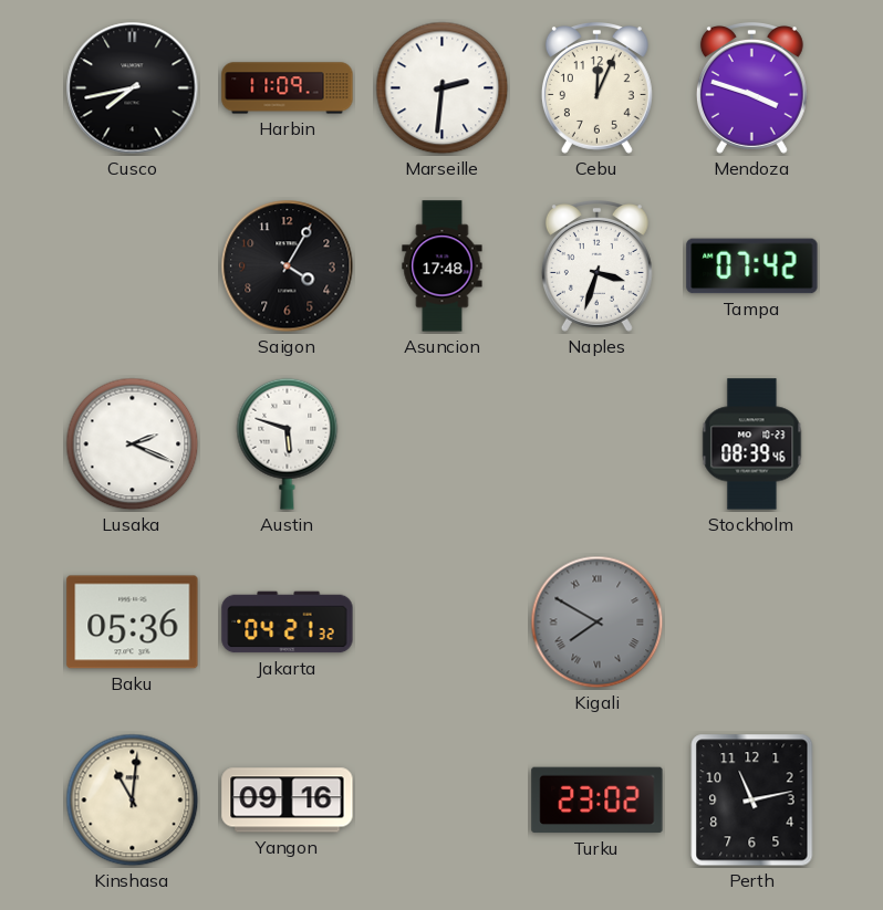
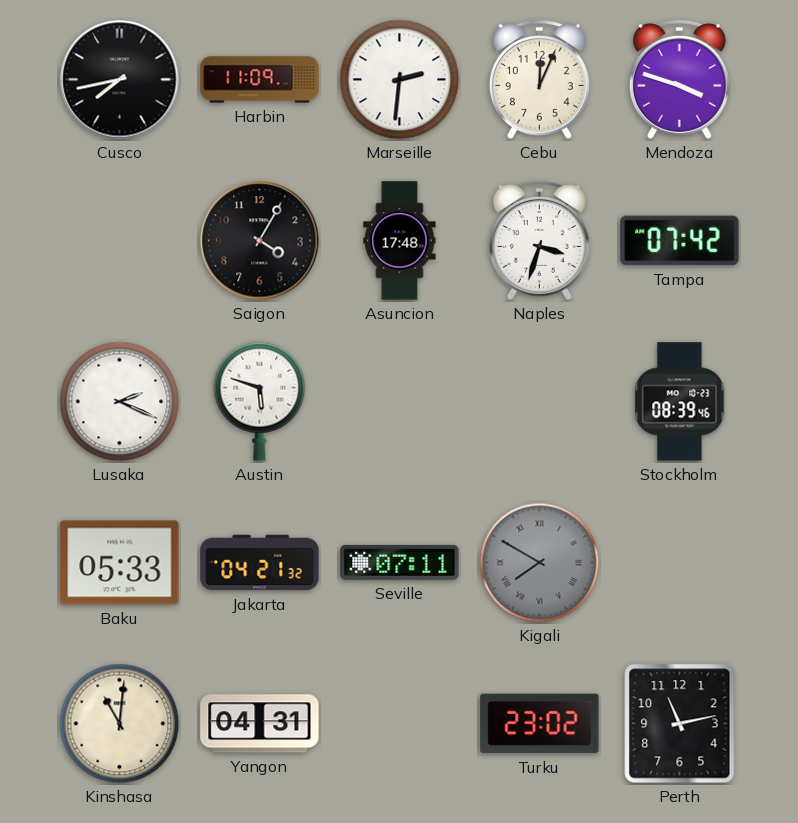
Baku: 05:36 -> 05:33
Seville: none -> 07:11
Yangon: 09:16 -> 04:31
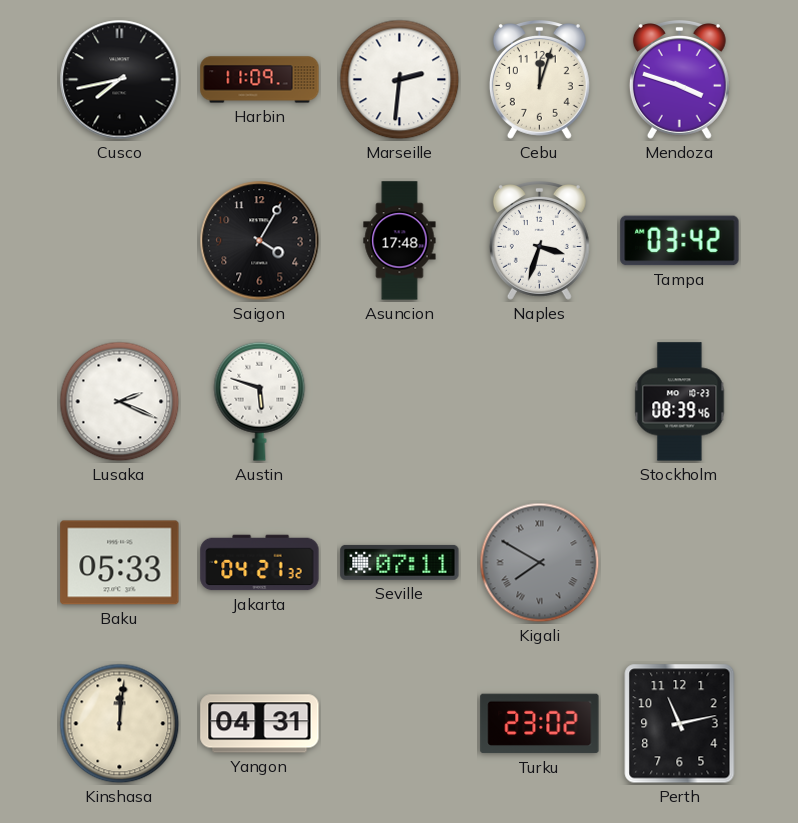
Cebu: 12:04 -> 12:03
Tampa: 07:42 -> 03:42
Kinshasa: 11:01 -> 12:01
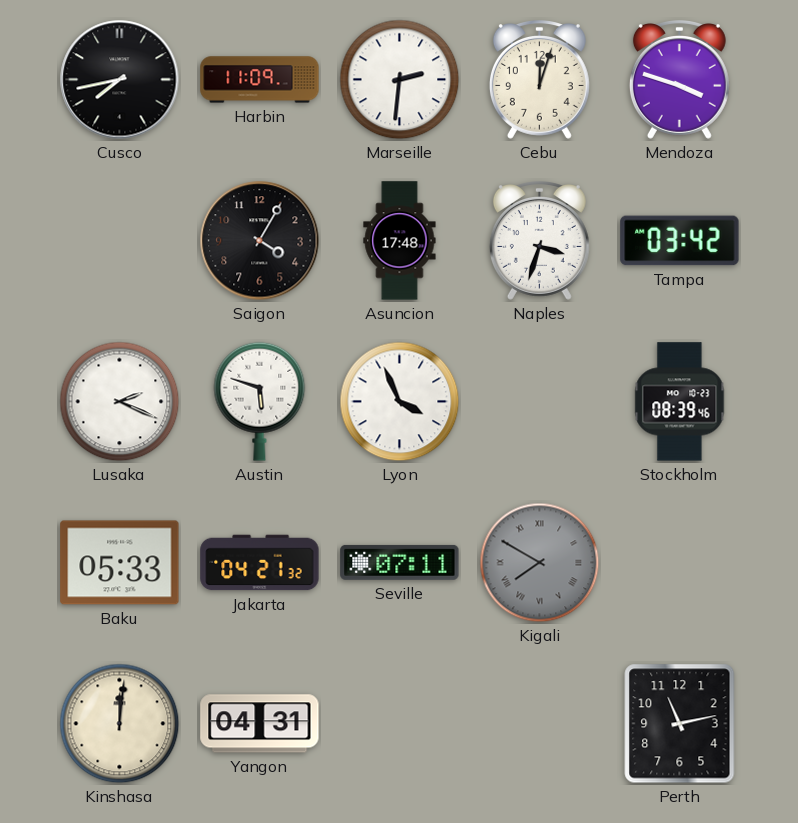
Lyon: none -> 3:56
Turku: 23:02 -> none
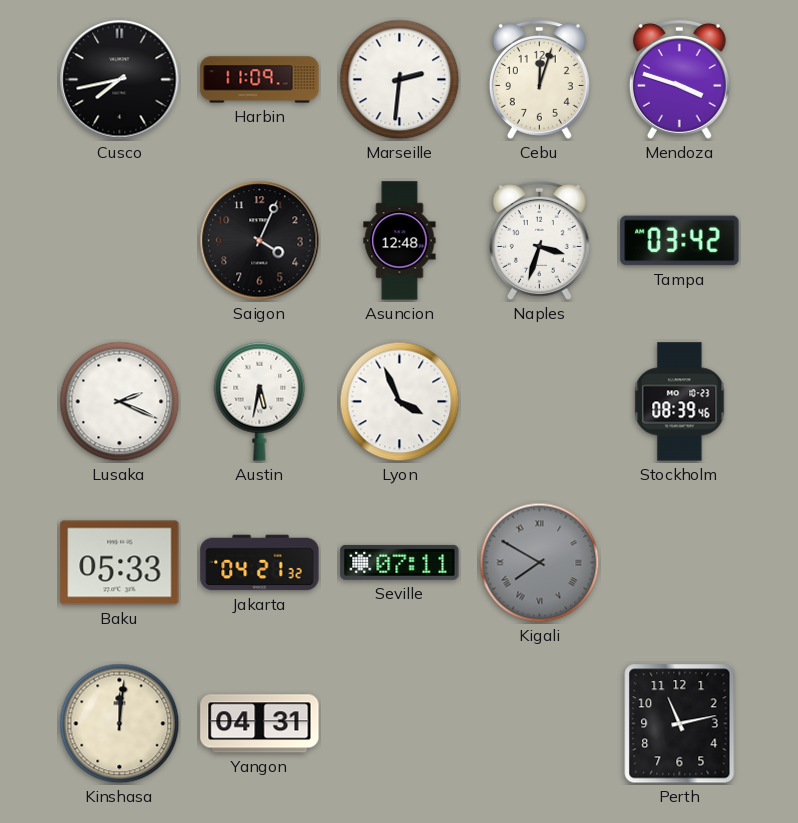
Saigon: 4:05 -> 4:04
Asuncion: 17:48 -> 12:48
Austin: 5:48 -> 5:32
